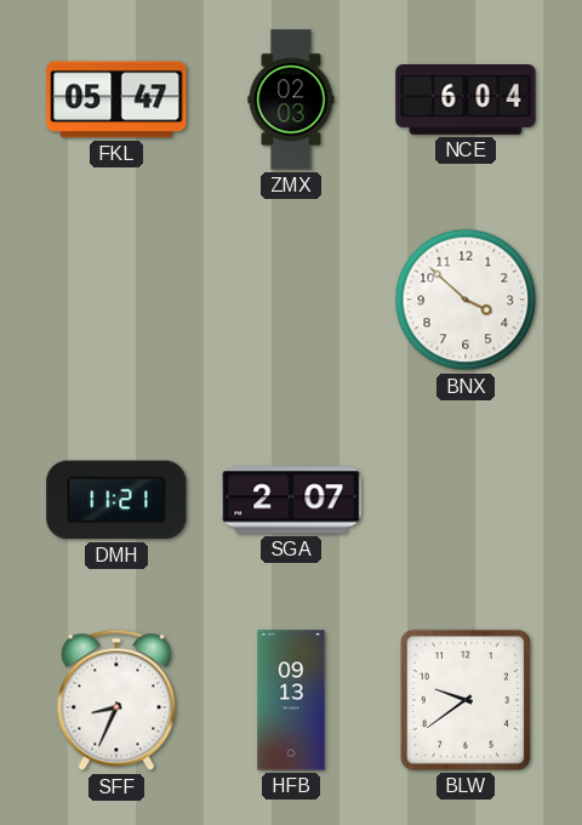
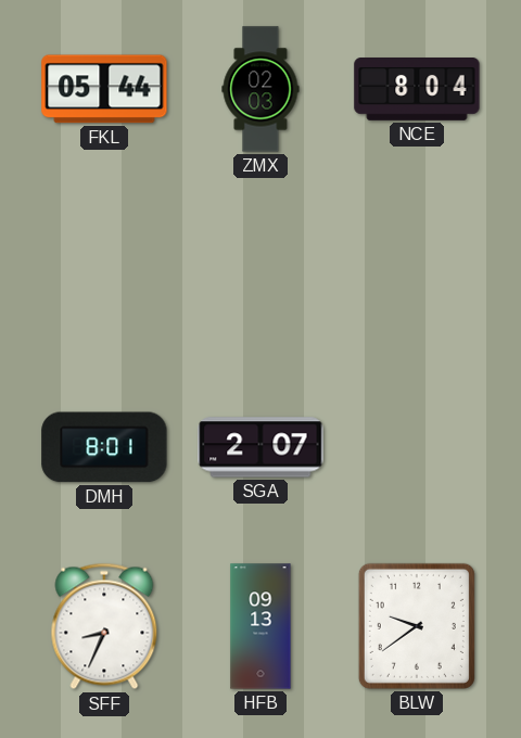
FKL: 05:47 -> 05:44
NCE: 6:04 -> 8:04
BNX: 3:52 -> none
DMH: 11:21 -> 8:01
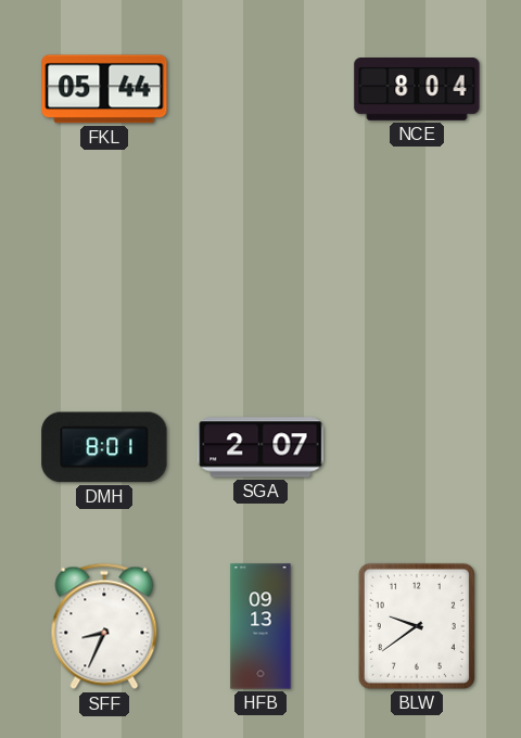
ZMX: 02:03 -> none
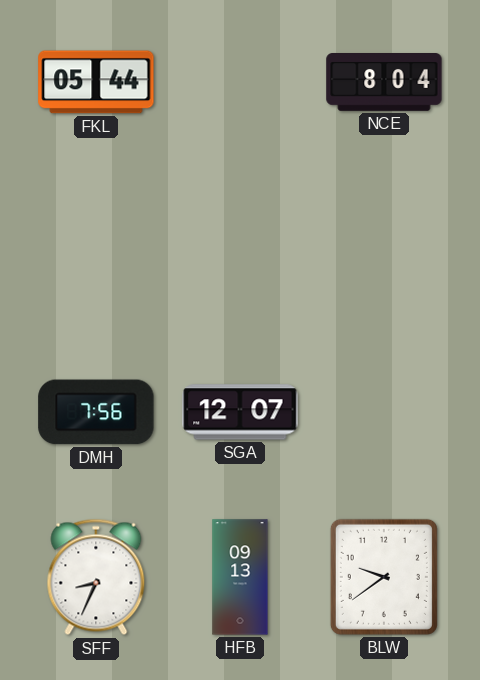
DMH: 8:01 -> 7:56
SGA: 2:07 -> 12:07
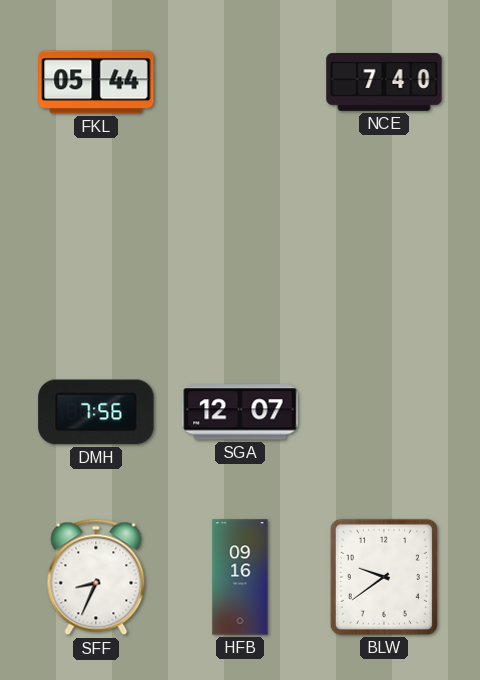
NCE: 8:04 -> 7:40
HFB: 09:13 -> 09:16
